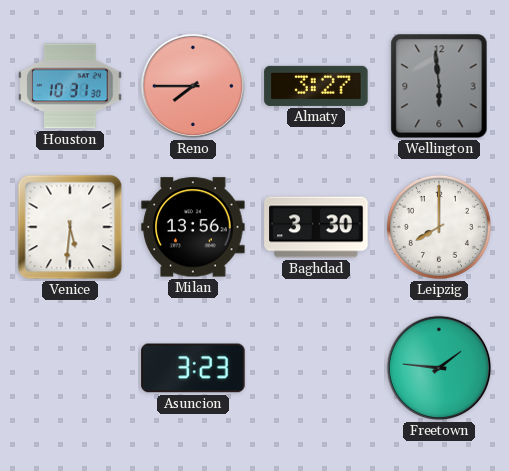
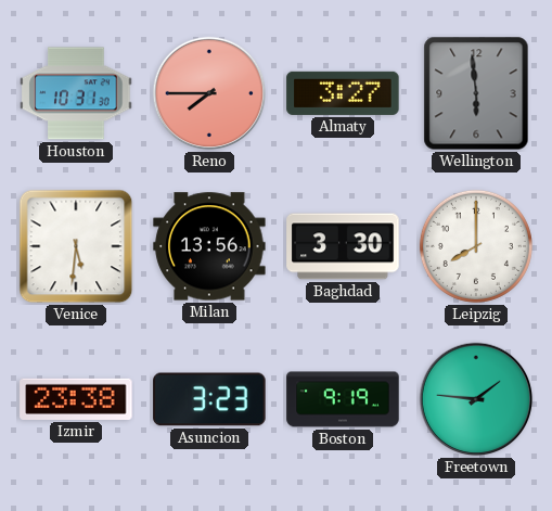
Izmir: none -> 23:38
Boston: none -> 9:19
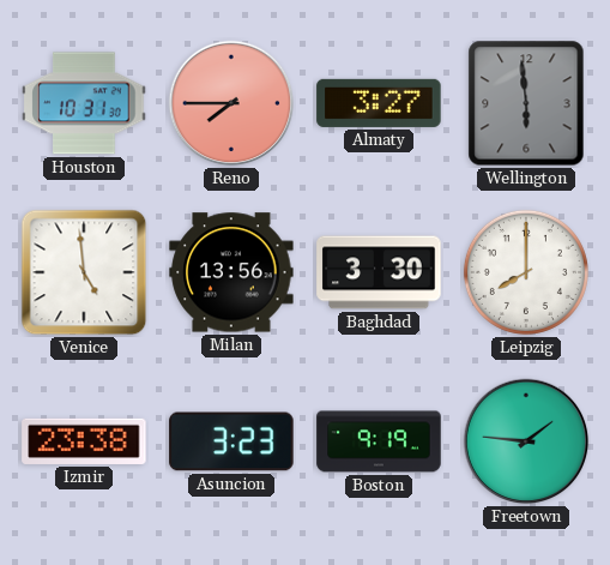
Venice: 5:31 -> 4:59
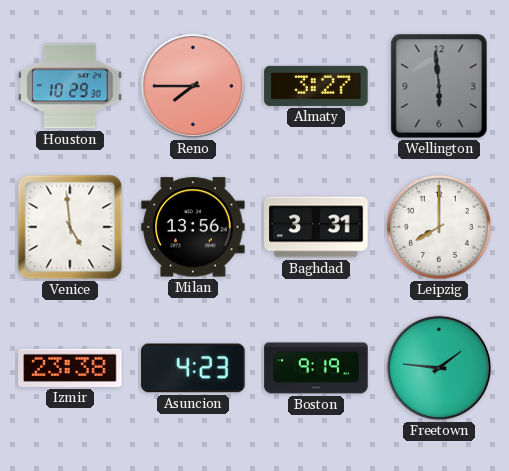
Houston: 10:31 -> 10:29
Baghdad: 3:30 -> 3:31
Asuncion: 3:23 -> 4:23
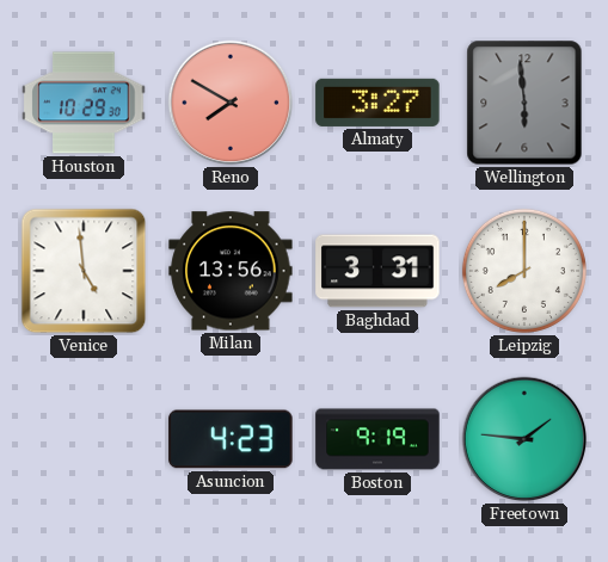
Reno: 7:45 -> 7:50
Izmir: 23:38 -> none
